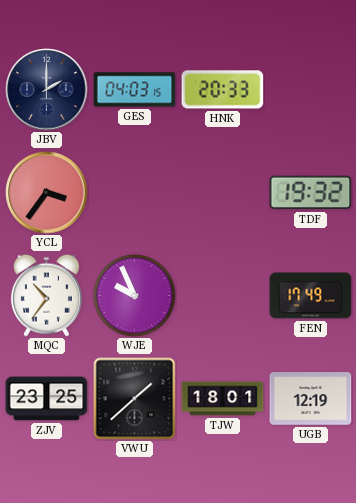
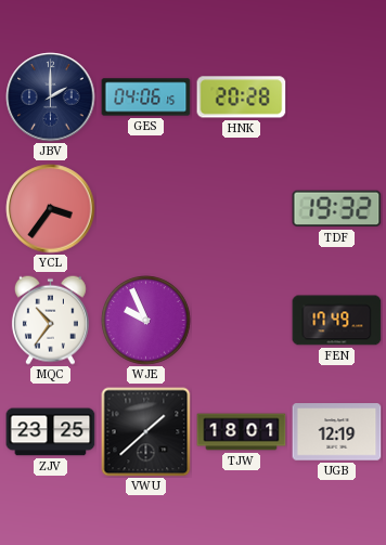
GES: 04:03 -> 04:06
HNK: 20:33 -> 20:28
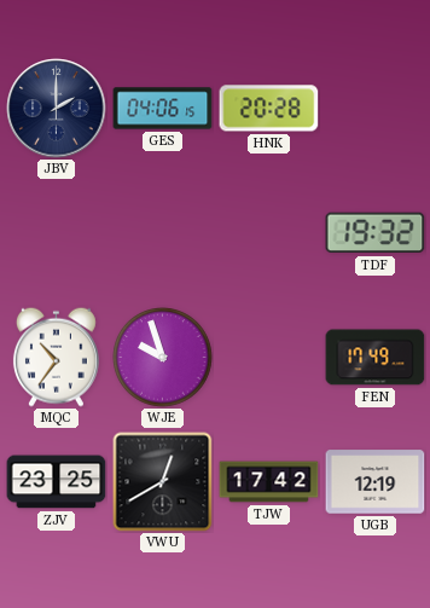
YCL: 3:36 -> none
WJE: 9:56 -> 9:57
VWU: 1:38 -> 12:40
TJW: 18:01 -> 17:42
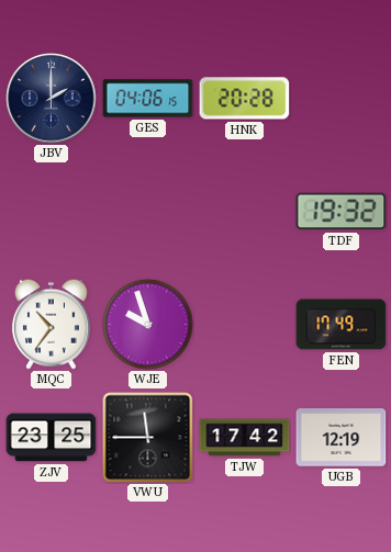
VWU: 12:40 -> 11:45
